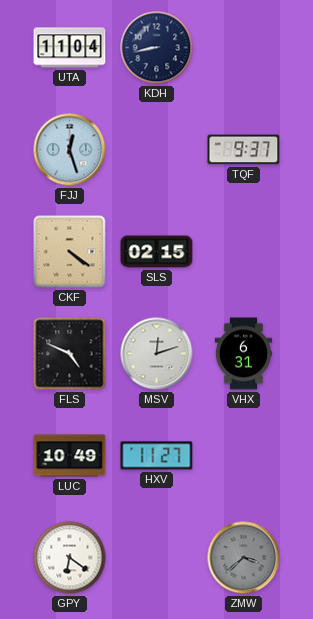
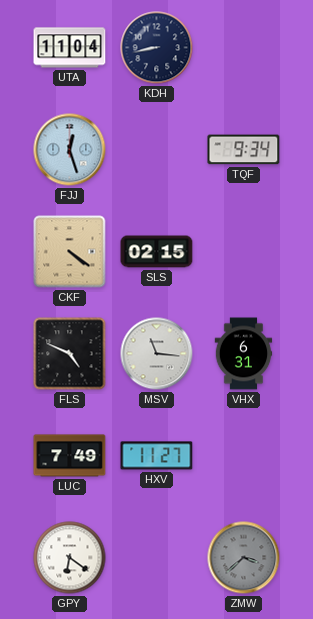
TQF: 9:37 -> 9:34
MSV: 12:12 -> 11:16
LUC: 10:49 -> 7:49
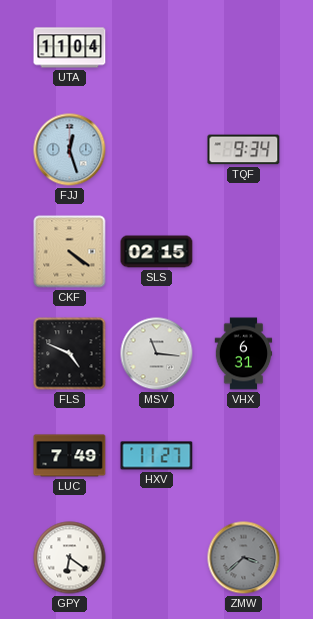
KDH: 8:43 -> none
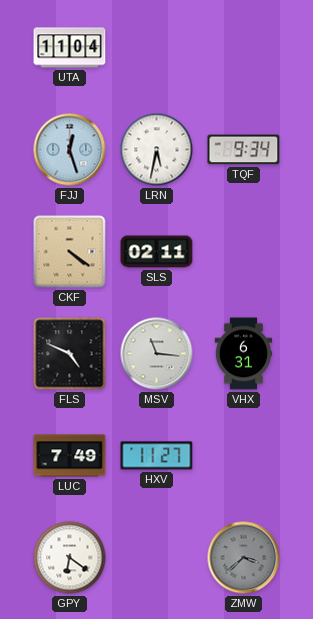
LRN: none -> 5:32
SLS: 02:15 -> 02:11
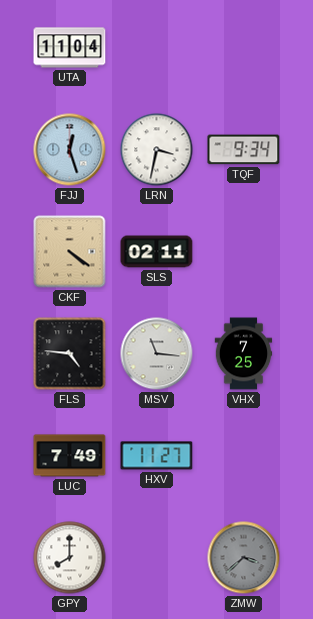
LRN: 5:32 -> 3:32
FLS: 4:49 -> 4:46
VHX: 6:31 -> 7:25
GPY: 6:21 -> 8:00
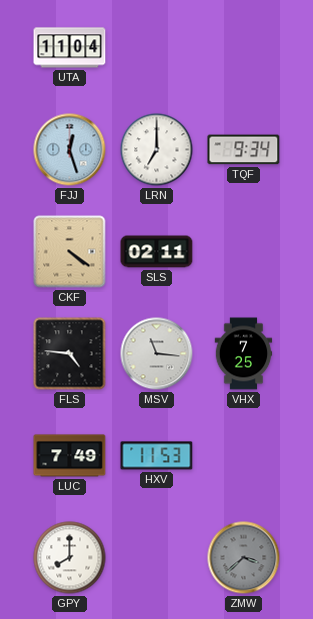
LRN: 3:32 -> 7:00
HXV: 11:27 -> 11:53
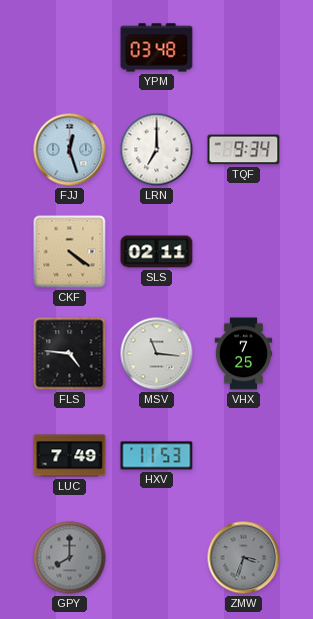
UTA: 11:04 -> none
YPM: none -> 03:48
GPY dial: white -> grey
ZMW: 3:38 -> 3:33
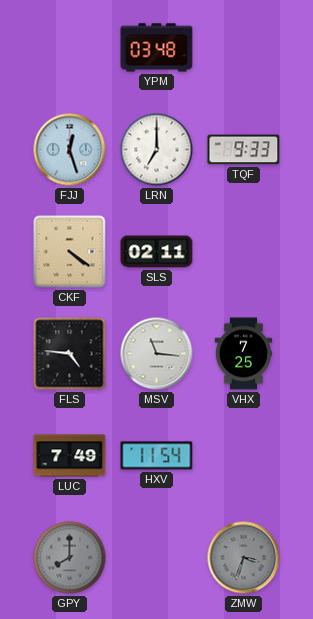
TQF: 9:34 -> 9:33
HXV: 11:53 -> 11:54
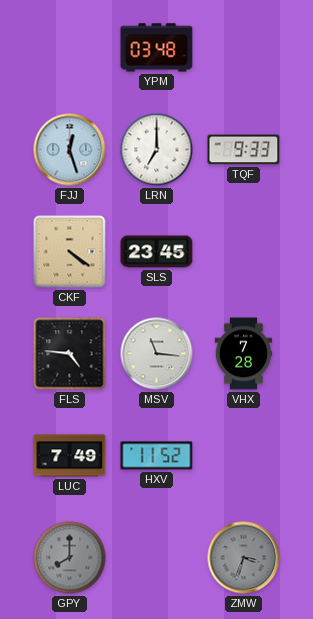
SLS: 02:11 -> 23:45
VHX: 7:25 -> 7:28
HXV: 11:54 -> 11:52
